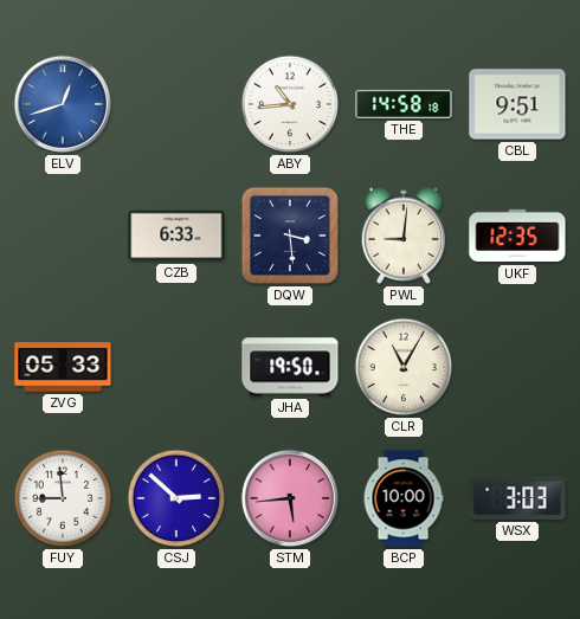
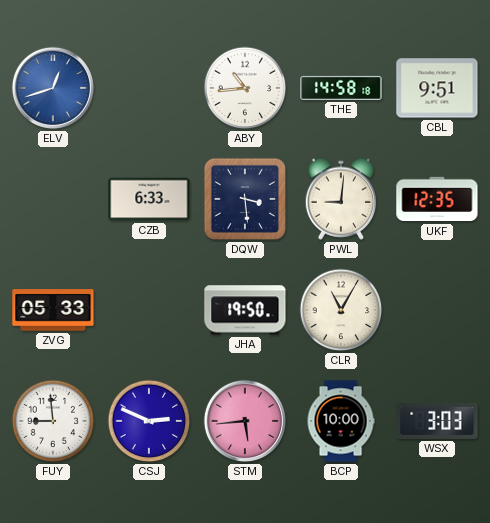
CSJ: 2:52 -> 2:49
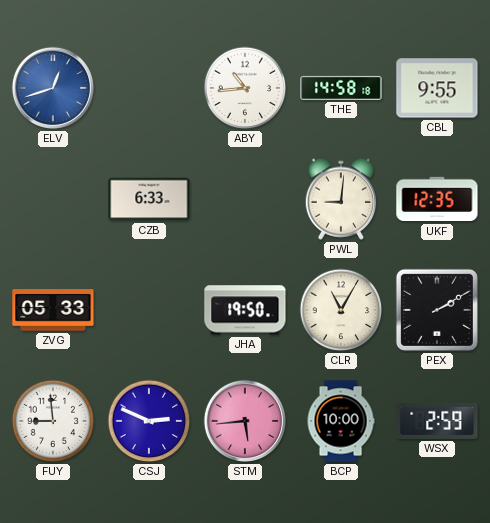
CBL: 9:51 -> 9:55
DQW: 3:29 -> none
PEX: none -> 2:10
WSX: 3:03 -> 2:59
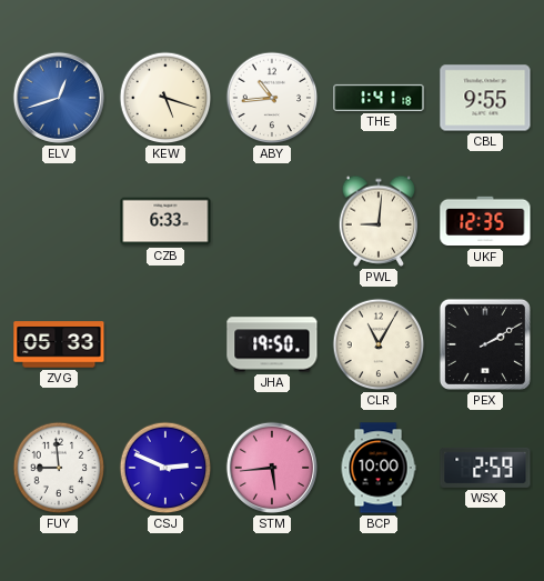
KEW: none -> 5:18
THE: 14:58 -> 1:41
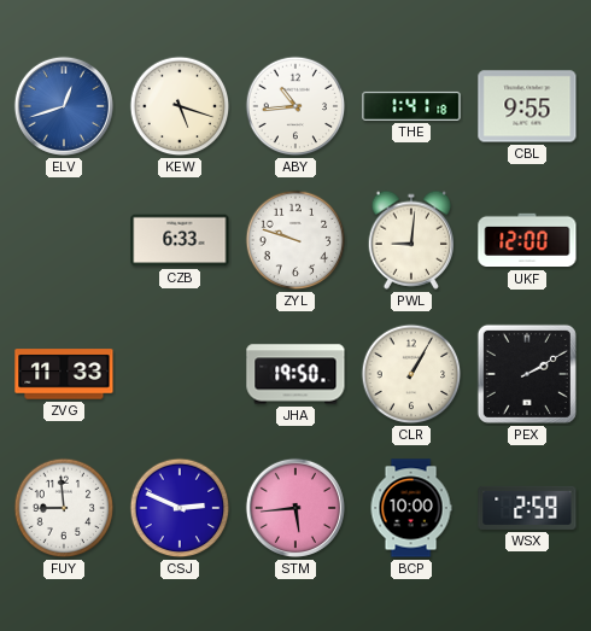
ZYL: none -> 9:48
UKF: 12:35 -> 12:00
ZVG: 05:33 -> 11:33
CLR: 11:05 -> 1:05
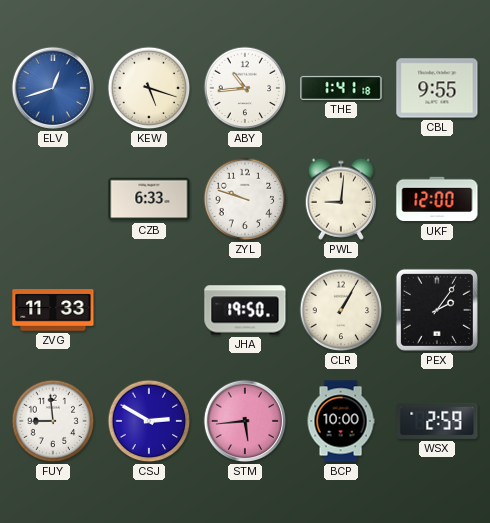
PEX: 2:10 -> 2:06
CSJ: 2:49 -> 2:50
